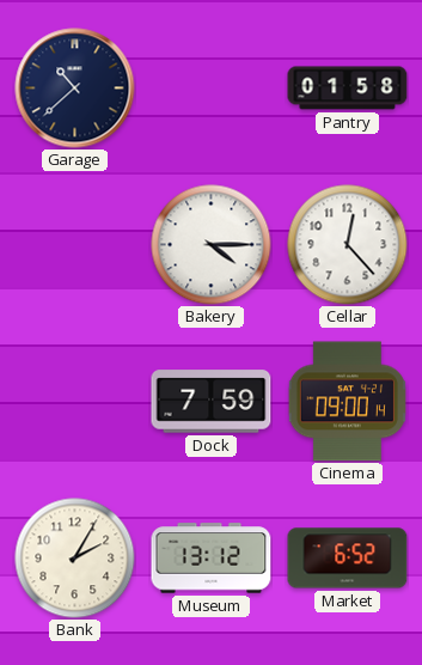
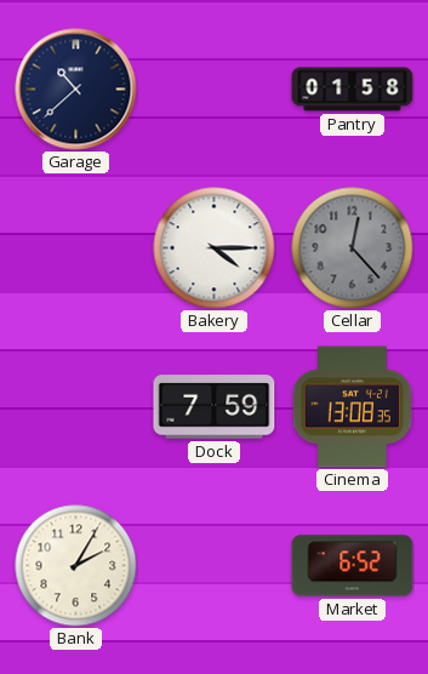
Cellar dial: white -> grey
Cinema: 09:00 -> 13:08
Museum: 13:12 -> none
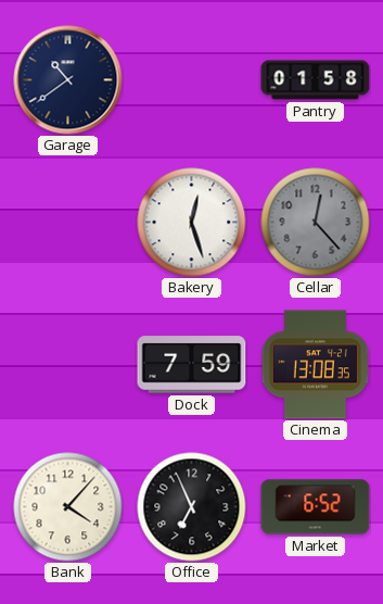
Garage: 10:38 -> 10:39
Bakery: 4:15 -> 12:27
Bank: 2:05 -> 4:07
Office: none -> 6:56
